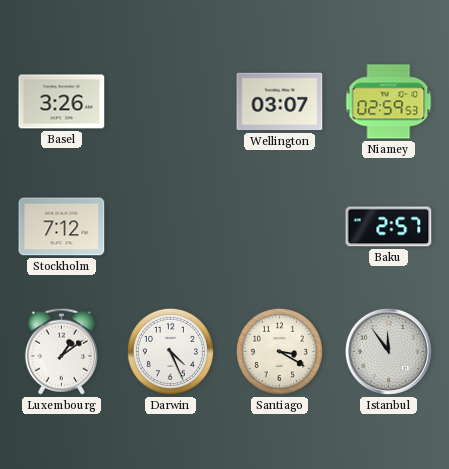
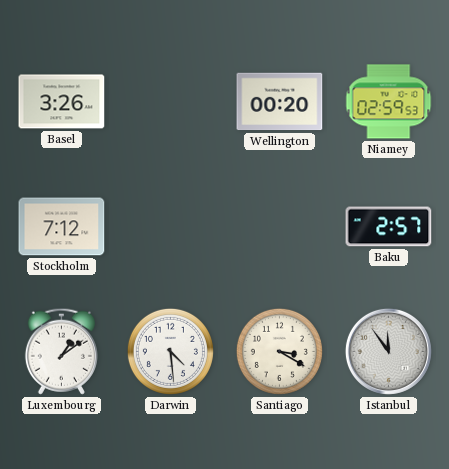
Wellington: 03:07 -> 00:20
Darwin: 4:26 -> 4:29
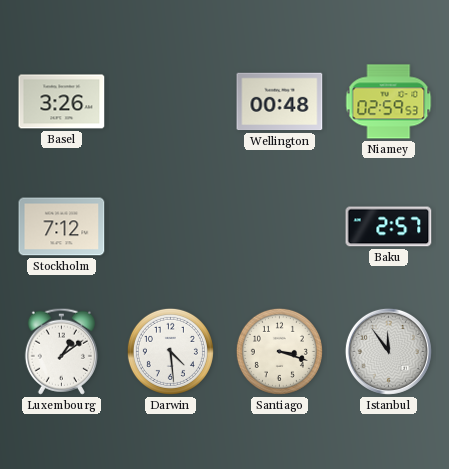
Wellington: 00:20 -> 00:48
Santiago: 3:20 -> 3:18
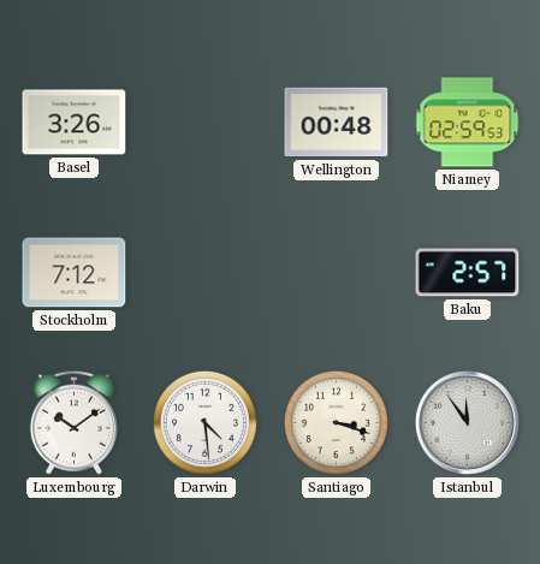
Luxembourg: 1:09 -> 10:09
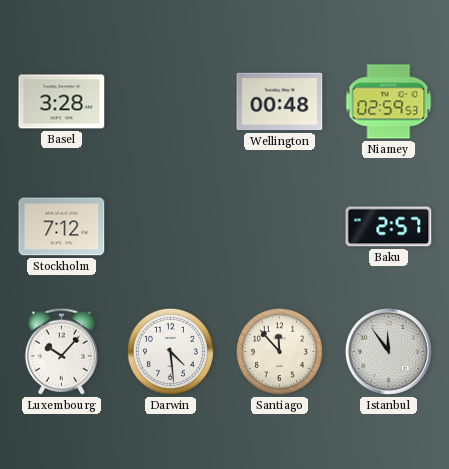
Basel: 3:26 -> 3:28
Luxembourg: 10:09 -> 10:07
Santiago: 3:18 -> 11:53
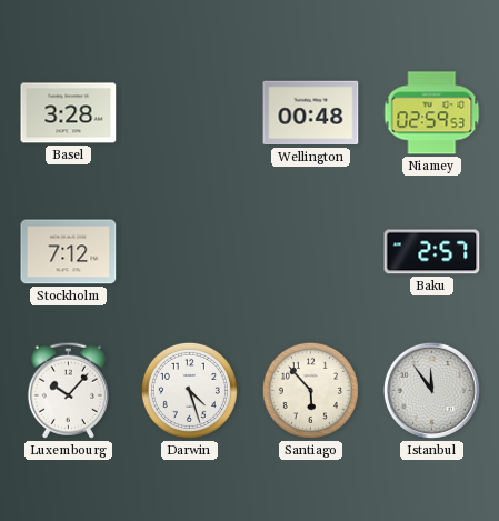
Darwin: 4:29 -> 4:27
Santiago: 11:53 -> 5:53
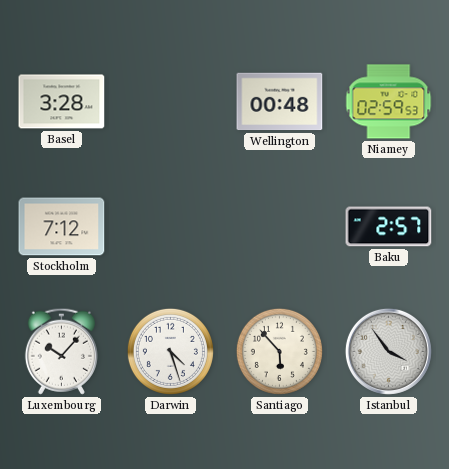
Istanbul: 11:54 -> 3:54
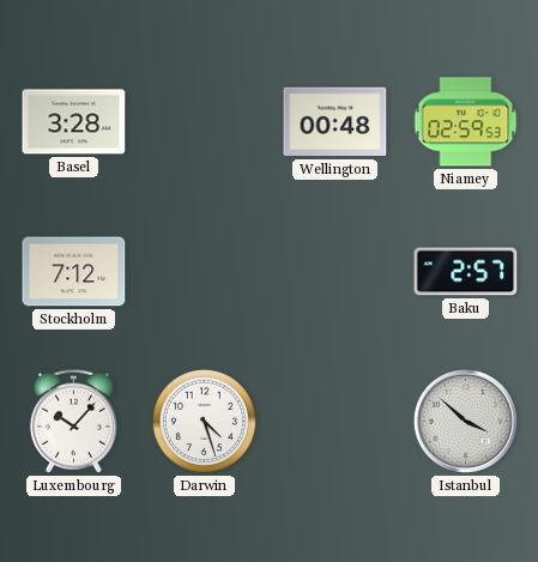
Santiago: 5:53 -> none
Istanbul: 3:54 -> 3:52
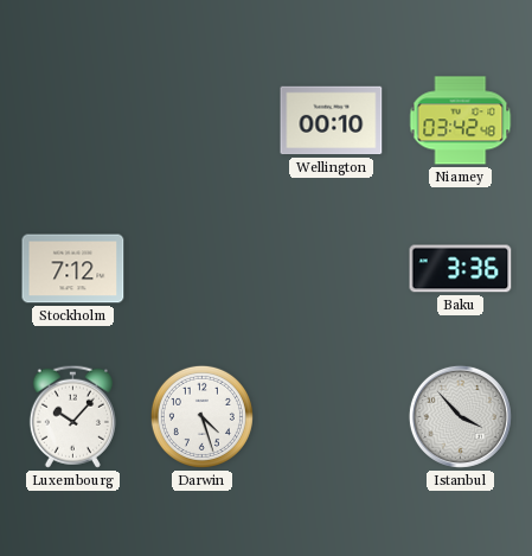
Basel: 3:28 -> none
Wellington: 00:48 -> 00:10
Niamey: 02:59 -> 03:42
Baku: 2:57 -> 3:36
Istanbul: 3:52 -> 3:53
